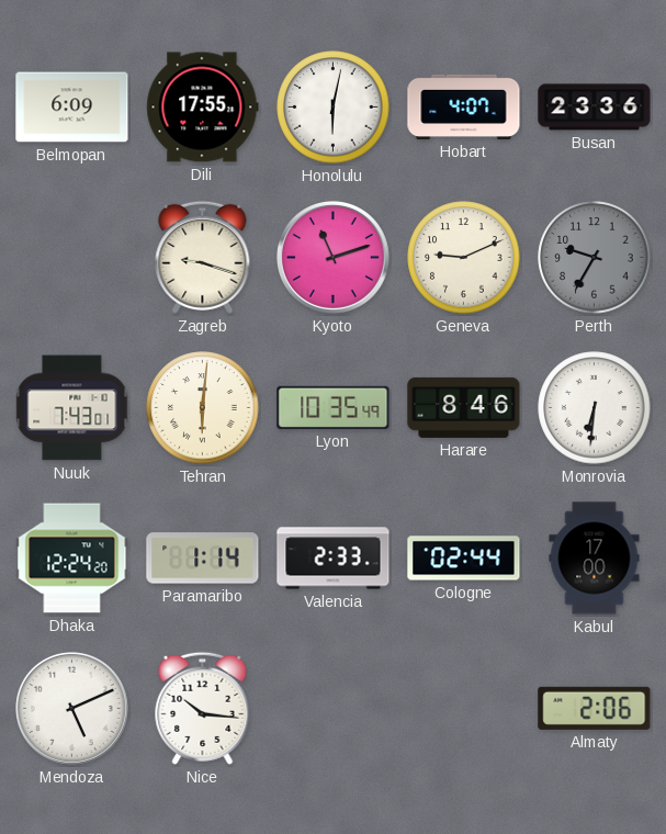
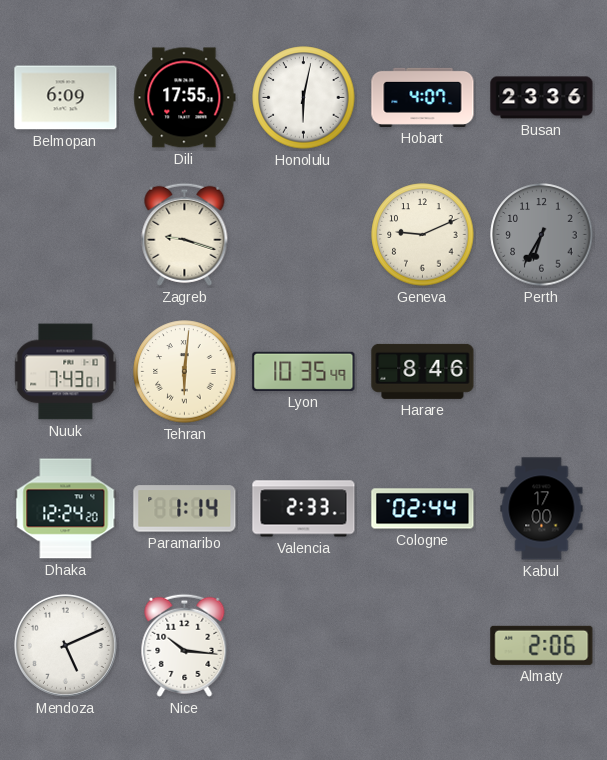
Kyoto: 11:12 -> none
Perth: 9:35 -> 6:35
Monrovia: 6:31 -> none
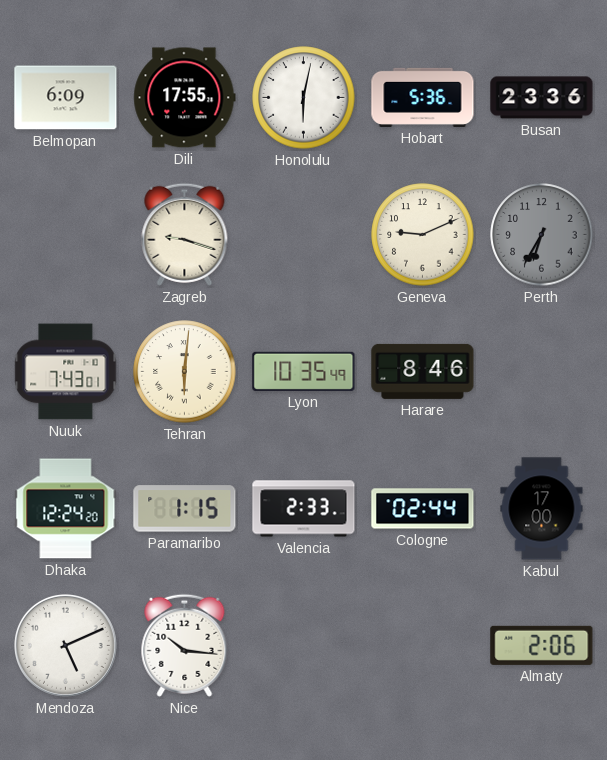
Hobart: 4:07 -> 5:36
Paramaribo: 1:14 -> 1:15
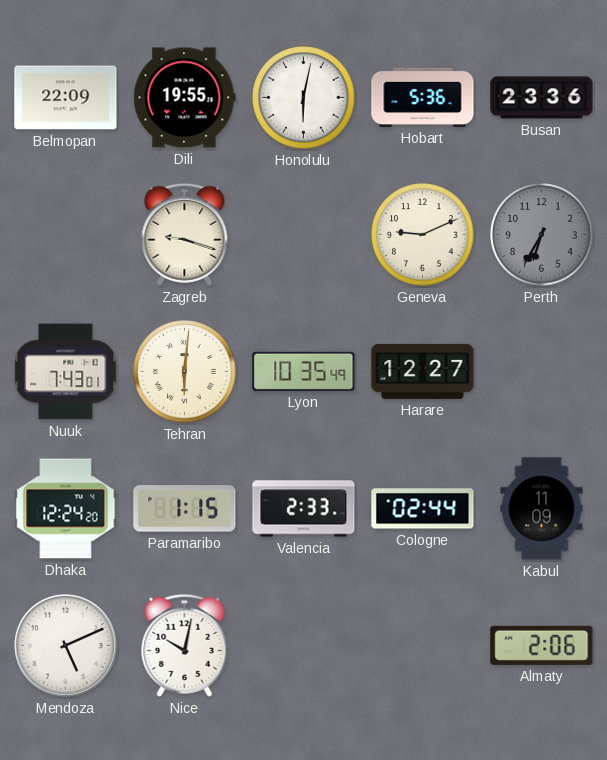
Belmopan: 6:09 -> 22:09
Dili: 17:55 -> 19:55
Harare: 8:46 -> 12:27
Kabul: 17:00 -> 11:09
Nice: 10:16 -> 10:02
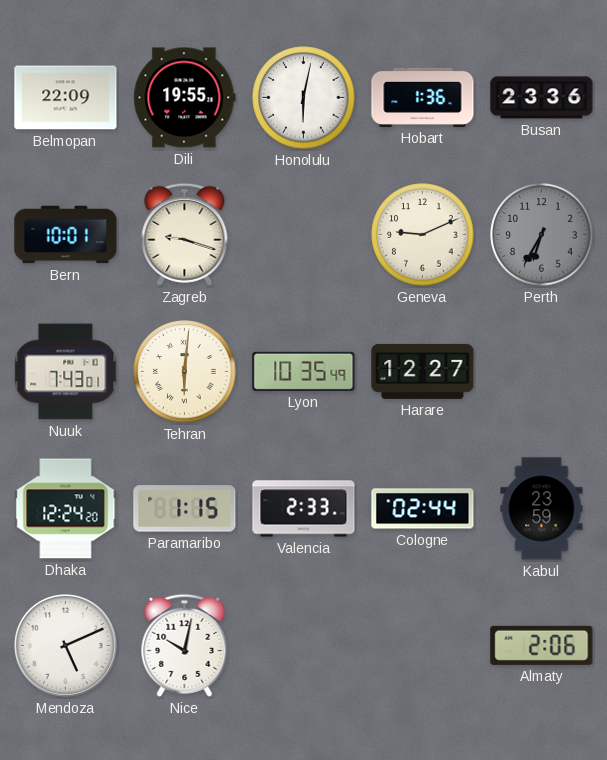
Hobart: 5:36 -> 1:36
Bern: none -> 10:01
Kabul: 11:09 -> 23:59
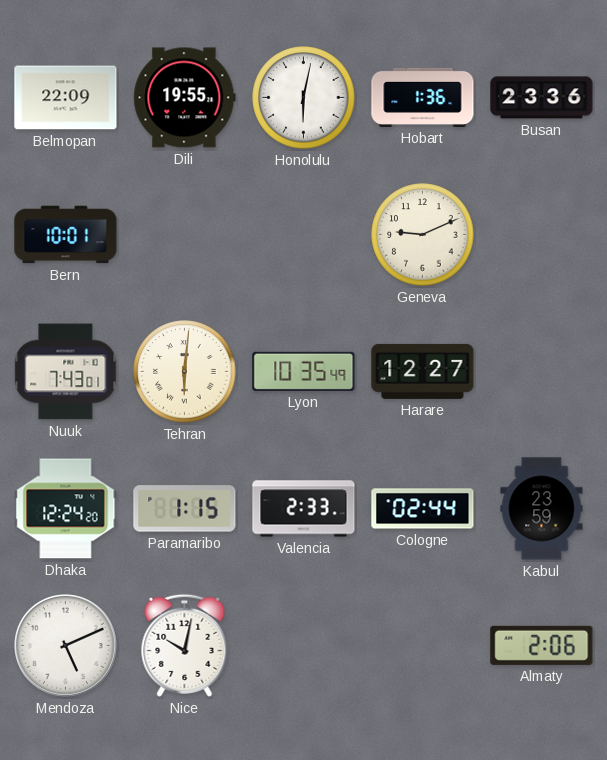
Zagreb: 9:18 -> none
Perth: 6:35 -> none
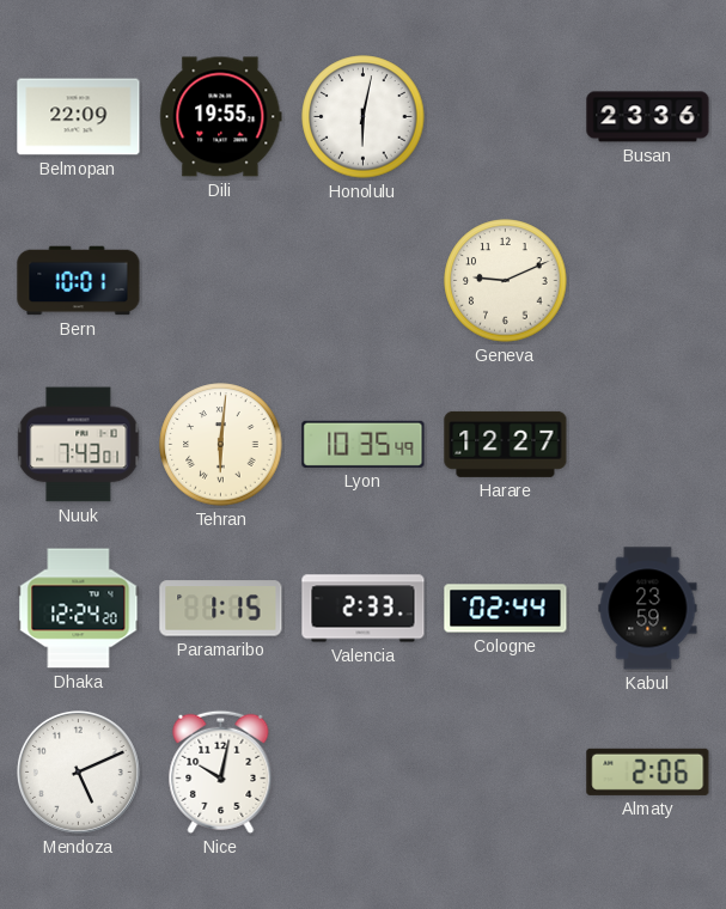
Hobart: 1:36 -> none
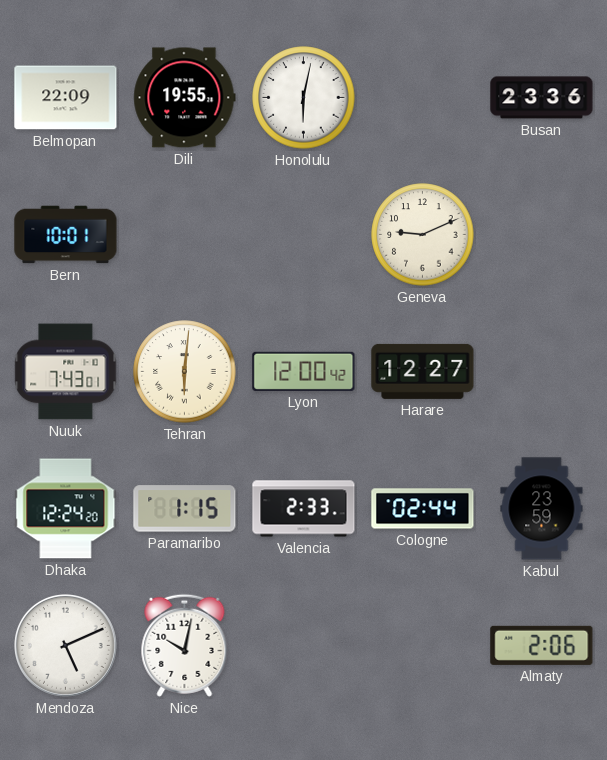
Lyon: 10:35 -> 12:00
